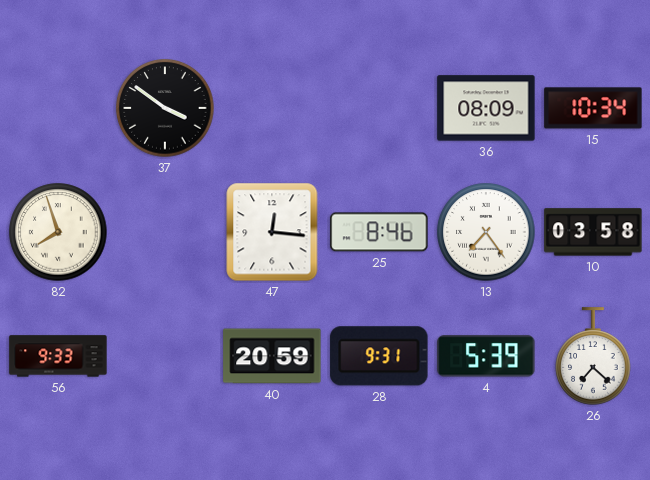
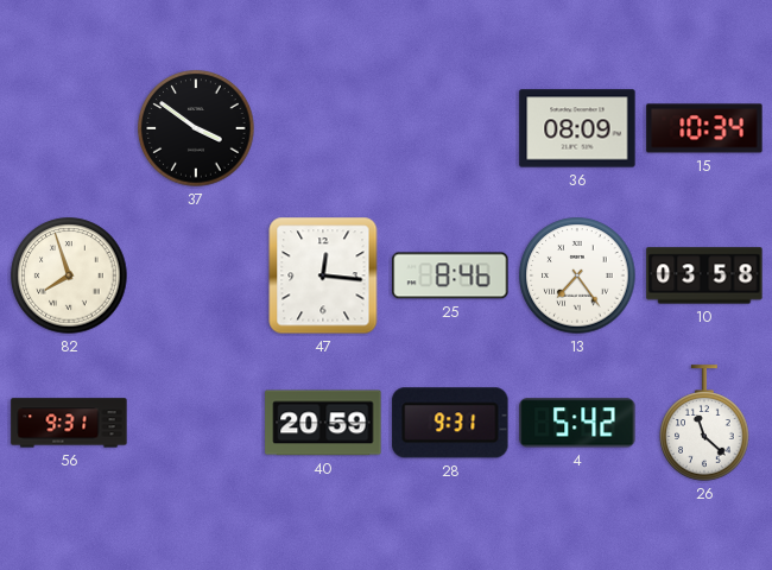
56: 9:33 -> 9:31
4: 5:39 -> 5:42
26: 7:22 -> 11:22
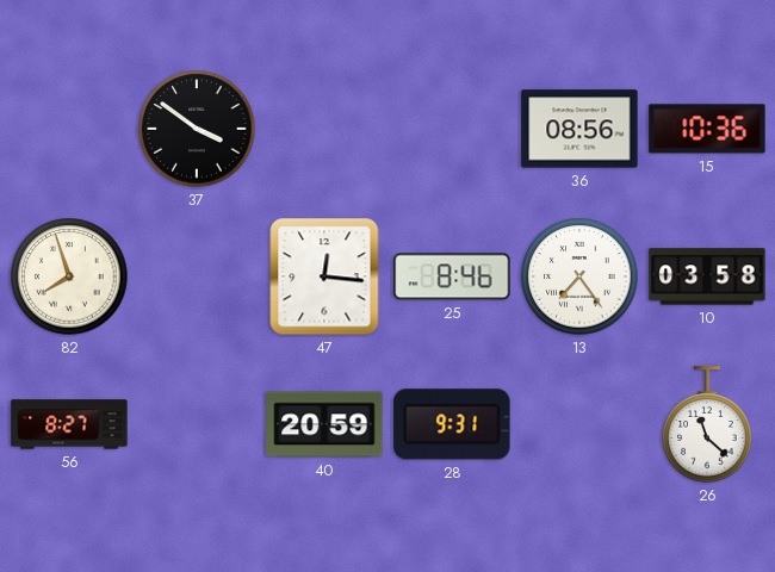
36: 08:09 -> 08:56
15: 10:34 -> 10:36
56: 9:31 -> 8:27
4: 5:42 -> none
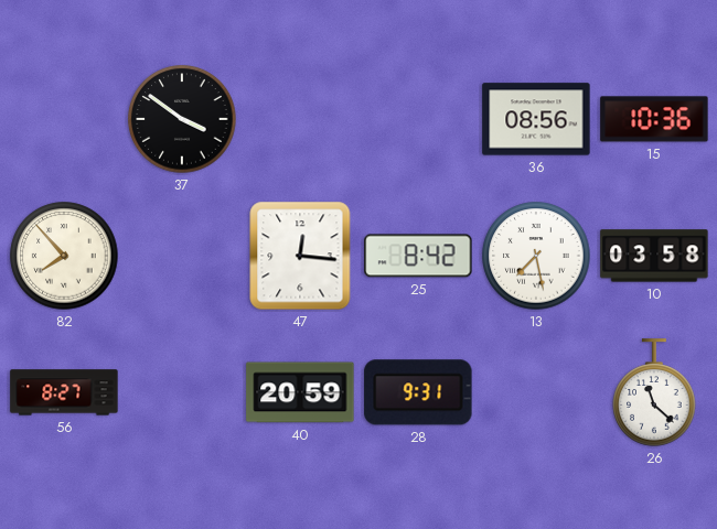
82: 7:57 -> 7:53
25: 8:46 -> 8:42
13: 7:24 -> 7:28
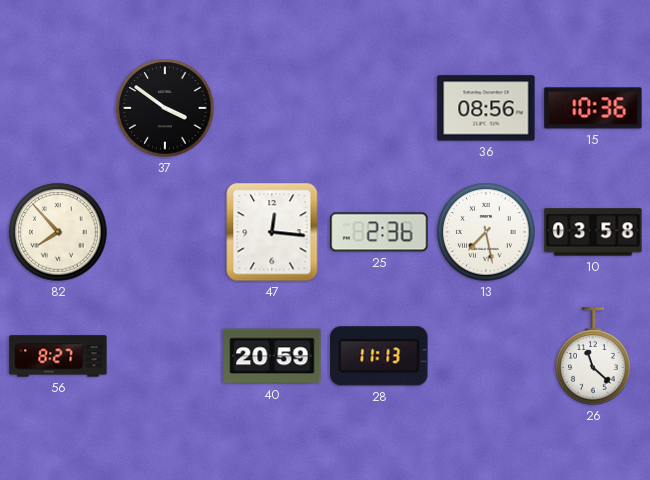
25: 8:42 -> 2:36
28: 9:31 -> 11:13
